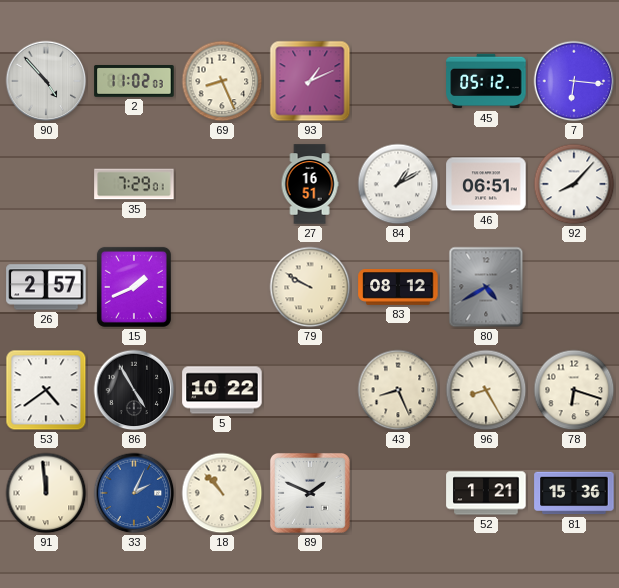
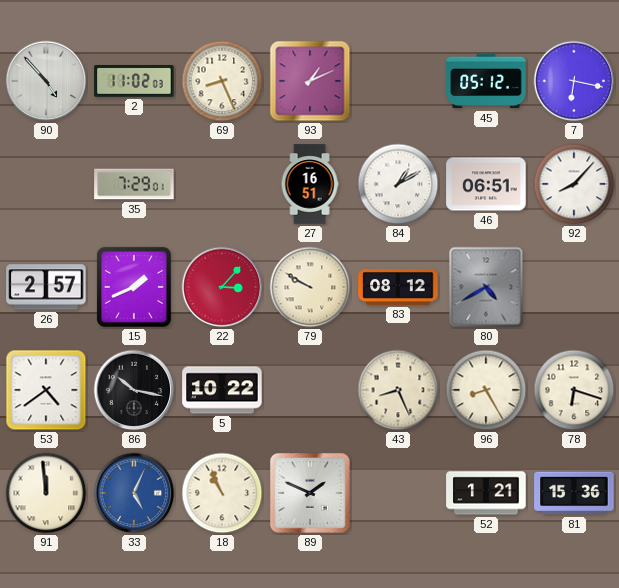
7: 6:16 -> 6:17
22: none -> 3:07
86: 4:55 -> 10:17
33: 2:04 -> 5:04
18: 10:53 -> 10:56
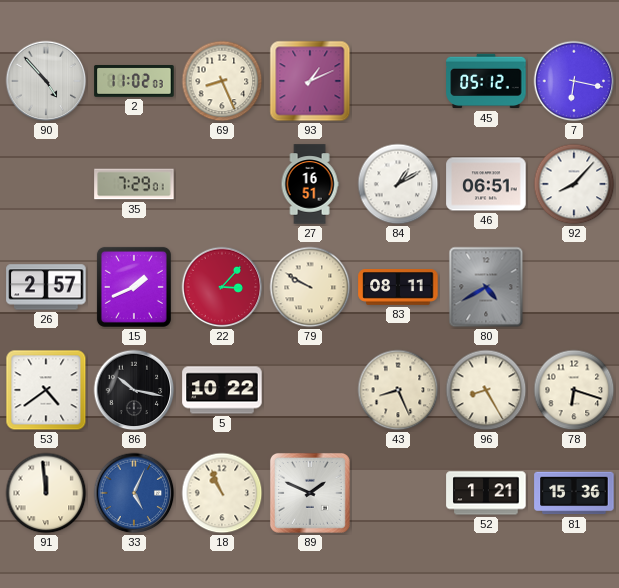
83: 08:12 -> 08:11
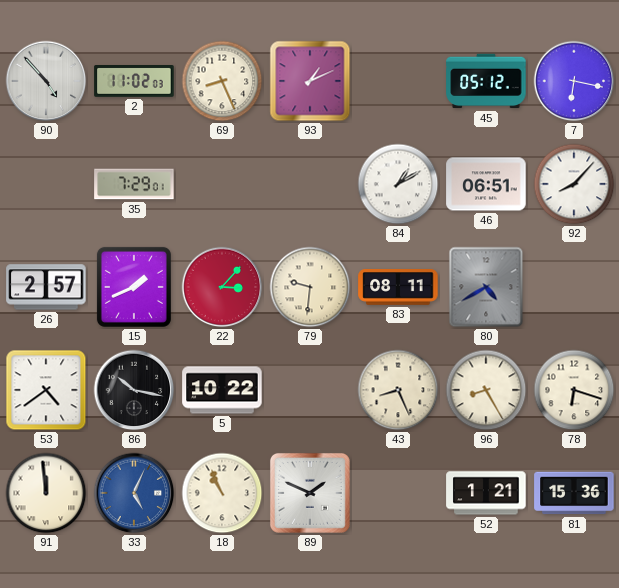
27: 16:51 -> none
79: 9:50 -> 9:31
